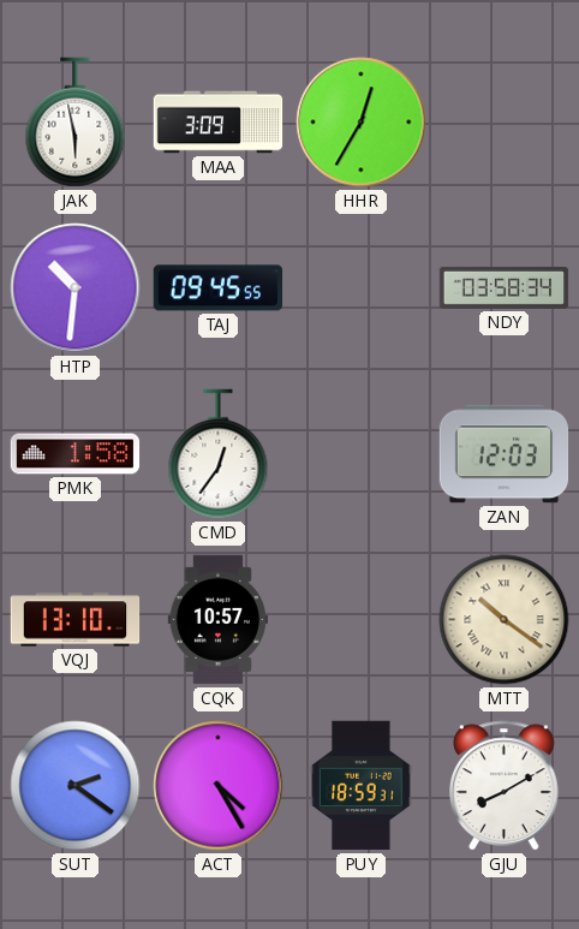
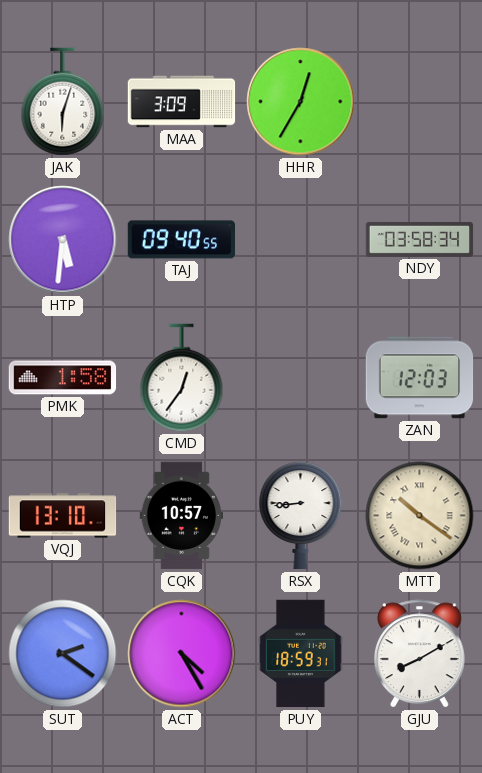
JAK: 5:58 -> 6:03
HTP: 10:31 -> 5:31
TAJ: 09:45 -> 09:40
RSX: none -> 8:44
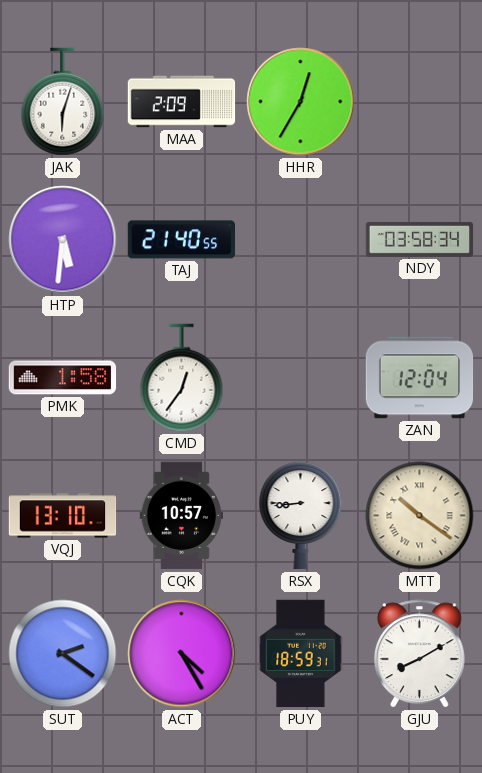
MAA: 3:09 -> 2:09
TAJ: 09:40 -> 21:40
ZAN: 12:03 -> 12:04
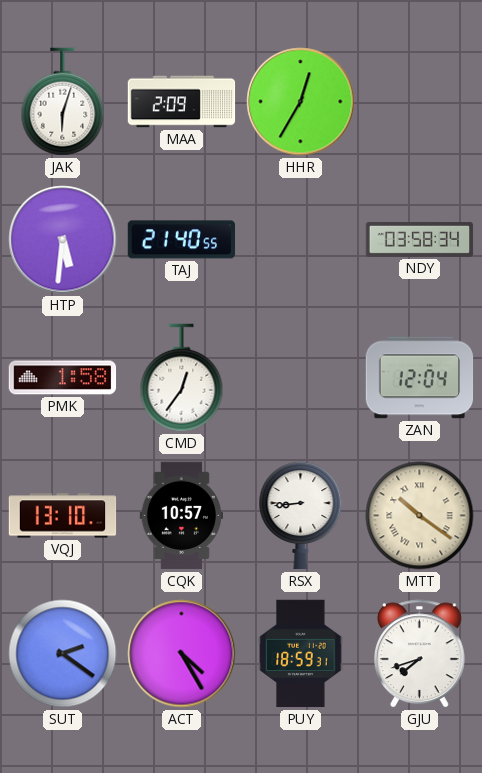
GJU: 8:10 -> 7:42
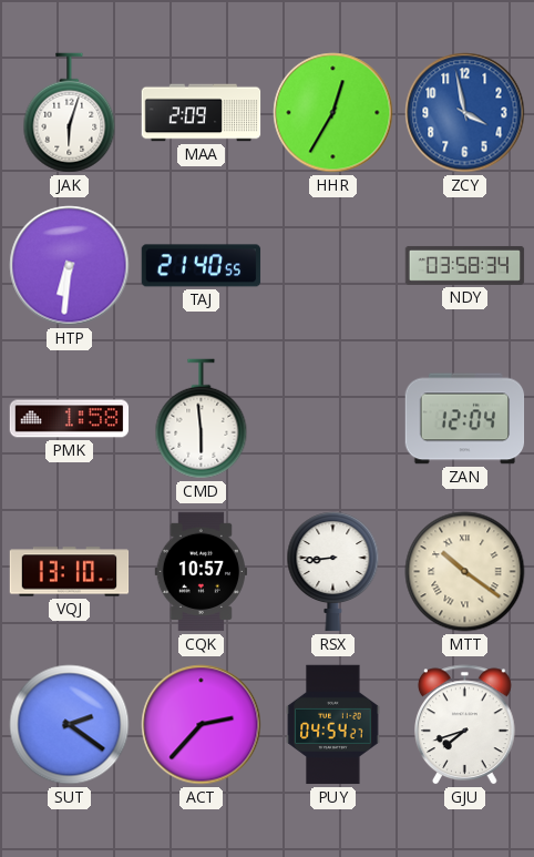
ZCY: none -> 3:58
HTP: 5:31 -> 6:31
CMD: 12:36 -> 5:59
ACT: 4:25 -> 2:37
PUY: 18:59 -> 04:54
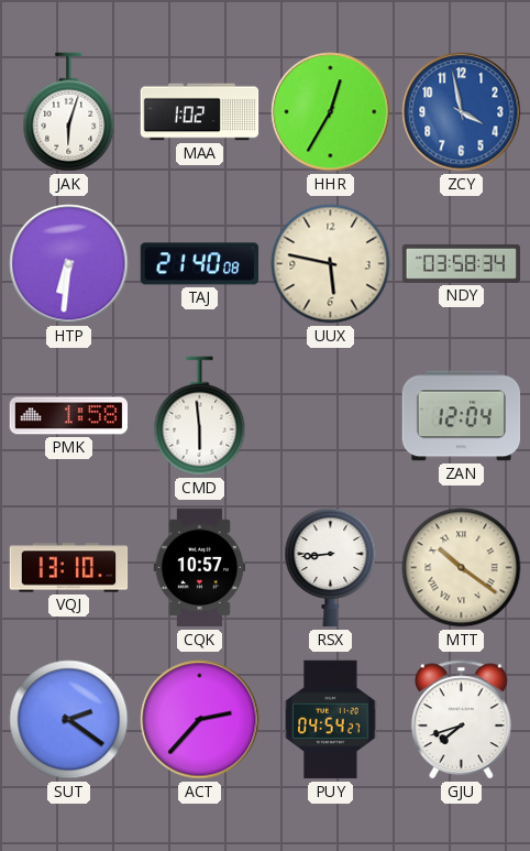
MAA: 2:09 -> 1:02
TAJ: 21:40:55 -> 21:40:08
UUX: none -> 5:47
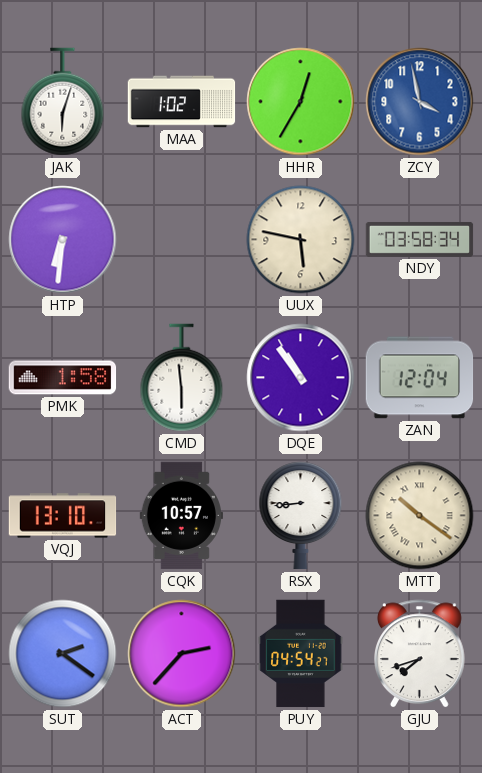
TAJ: 21:40 -> none
DQE: none -> 10:54
